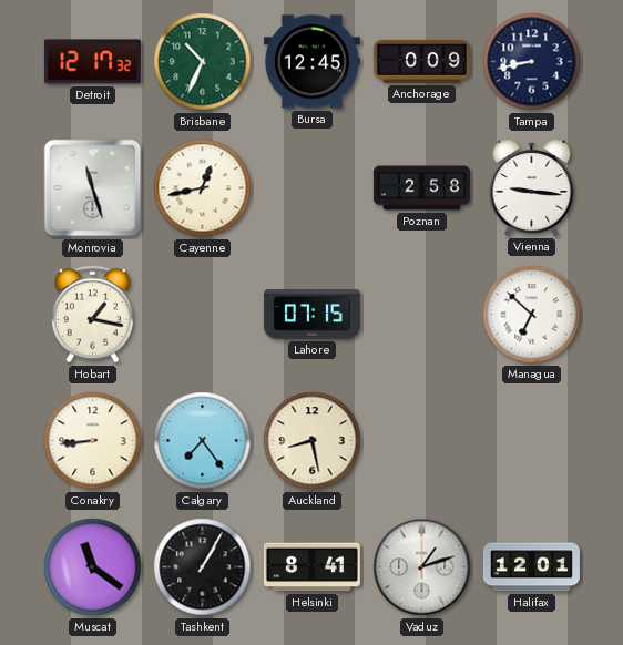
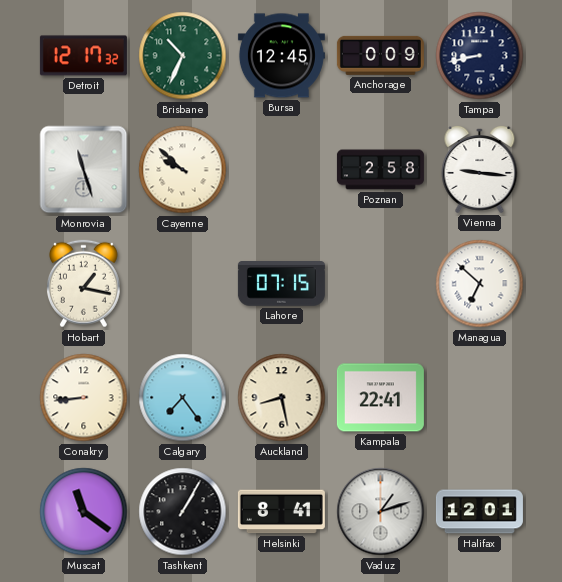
Cayenne: 12:43 -> 9:52
Kampala: none -> 22:41
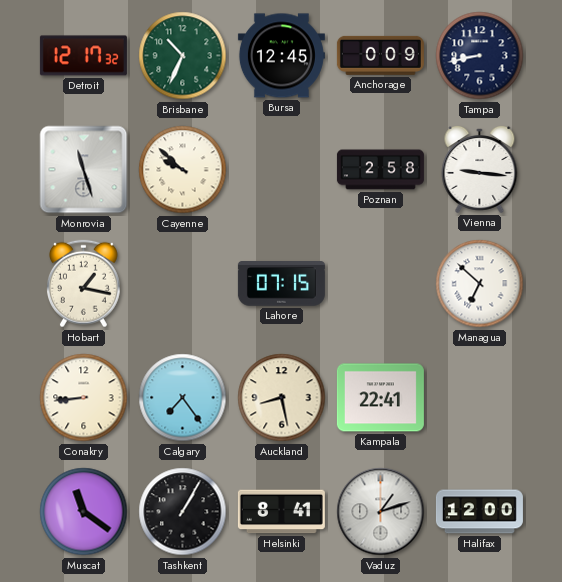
Halifax: 12:01 -> 12:00
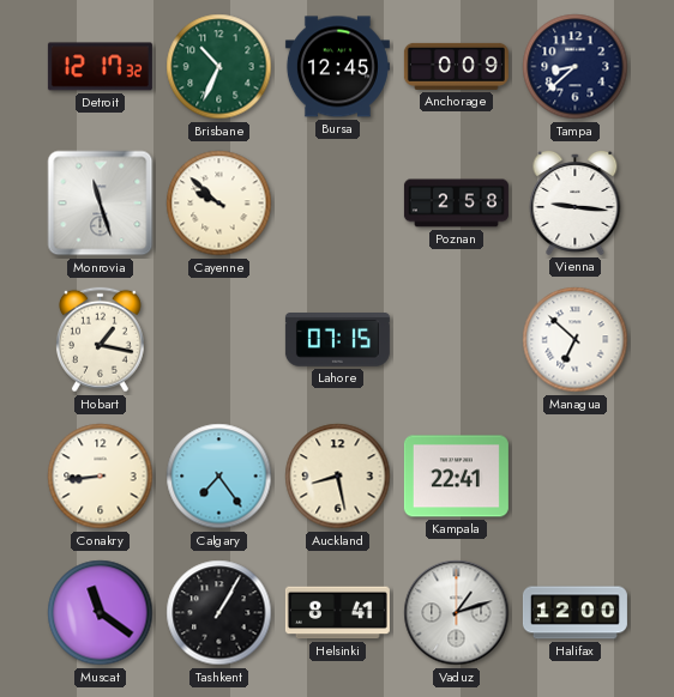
Tampa: 8:43 -> 8:38
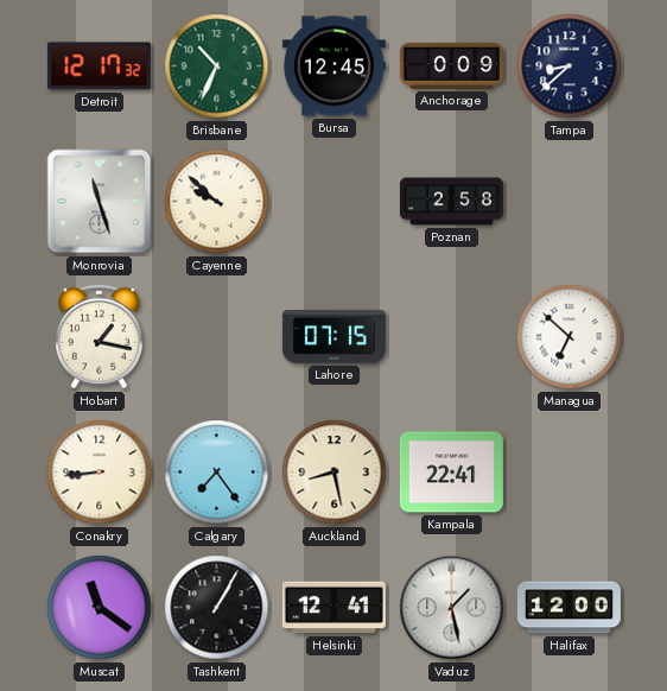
Vienna: 9:16 -> none
Helsinki: 8:41 -> 12:41
Vaduz: 1:12 -> 1:28
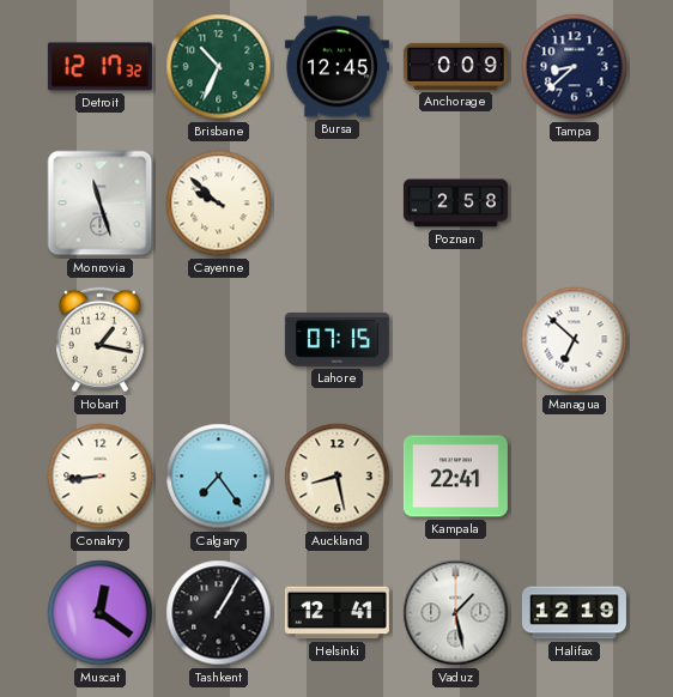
Muscat: 11:21 -> 12:21
Halifax: 12:00 -> 12:19
